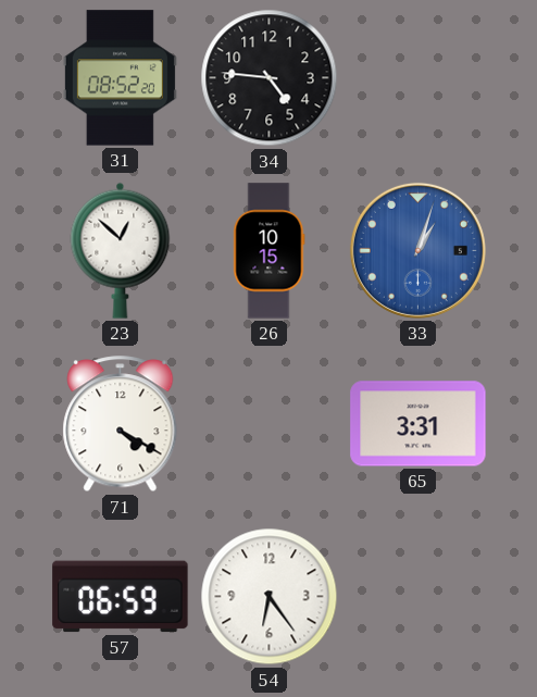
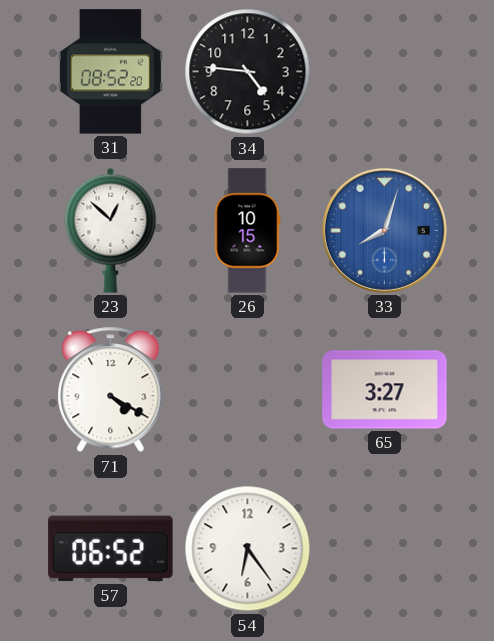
33: 1:03 -> 8:03
65: 3:31 -> 3:27
57: 06:59 -> 06:52
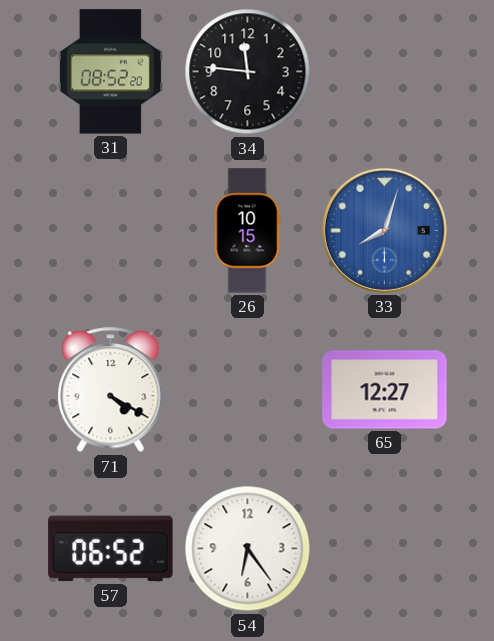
34: 4:46 -> 11:46
23: 12:52 -> none
65: 3:27 -> 12:27
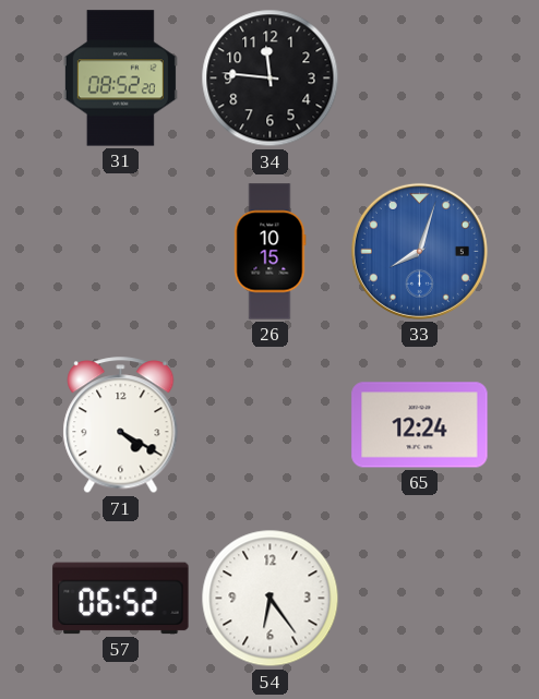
65: 12:27 -> 12:24
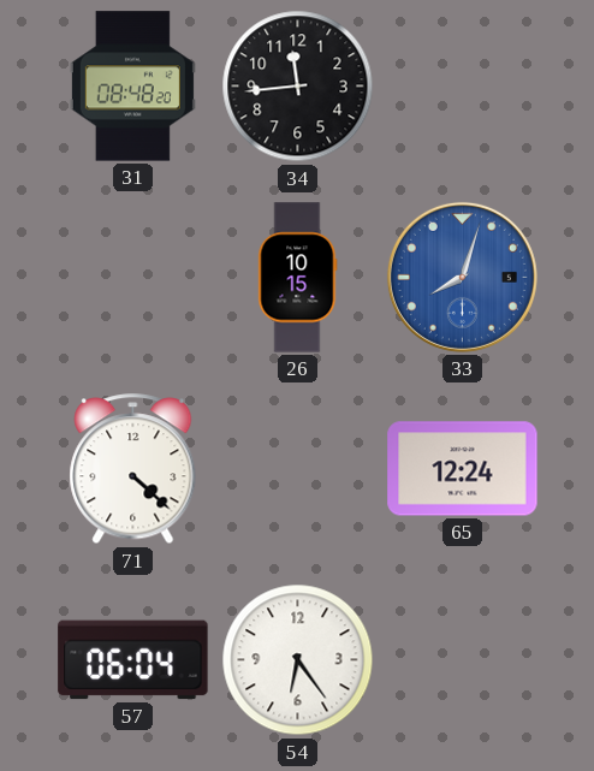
31: 08:52 -> 08:48
34: 11:46 -> 11:44
71: 4:20 -> 4:22
57: 06:52 -> 06:04
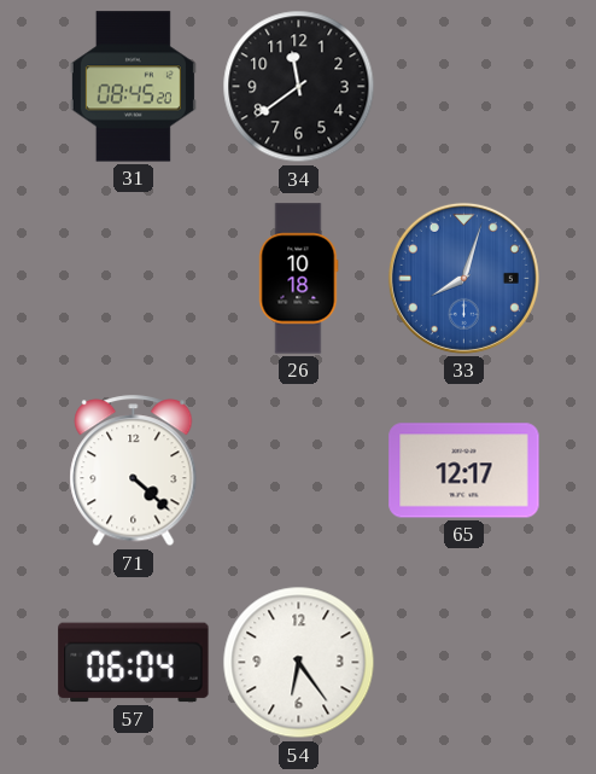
31: 08:48 -> 08:45
34: 11:44 -> 11:39
26: 10:15 -> 10:18
65: 12:24 -> 12:17
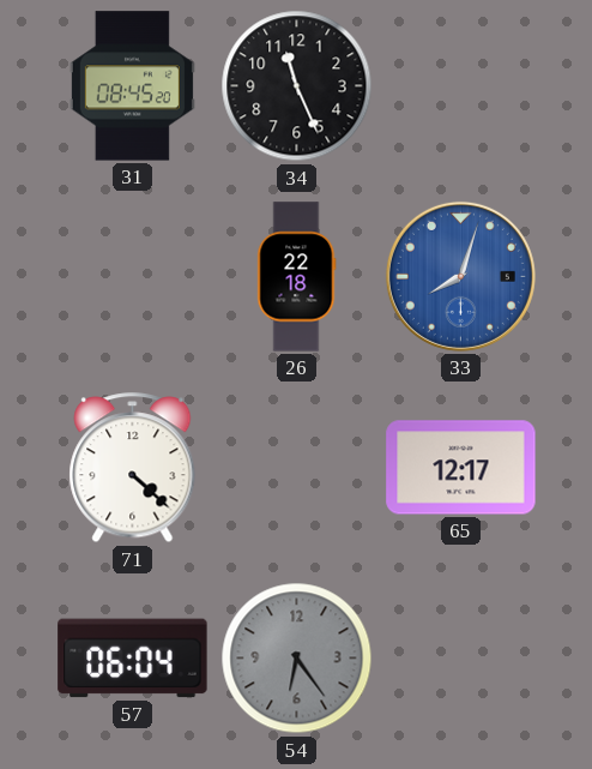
34: 11:39 -> 11:26
26: 10:18 -> 22:18
54 dial: white -> grey
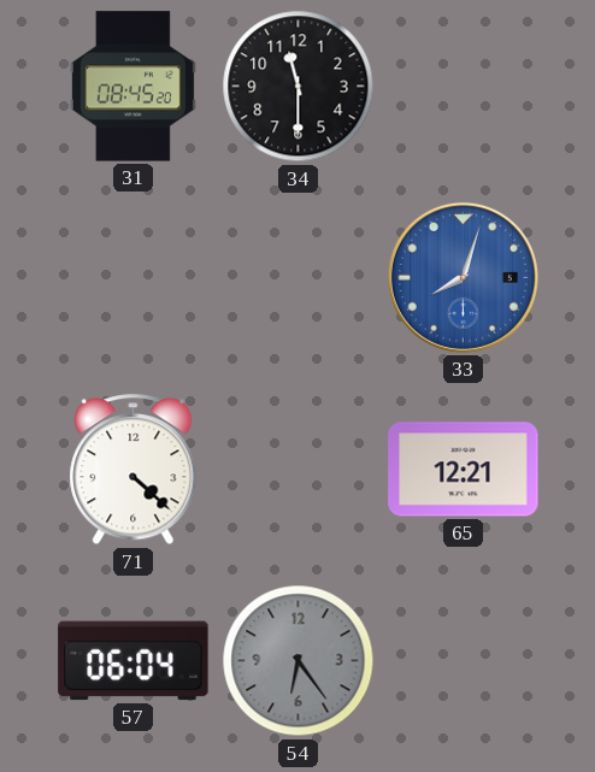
34: 11:26 -> 11:30
26: 22:18 -> none
65: 12:17 -> 12:21
